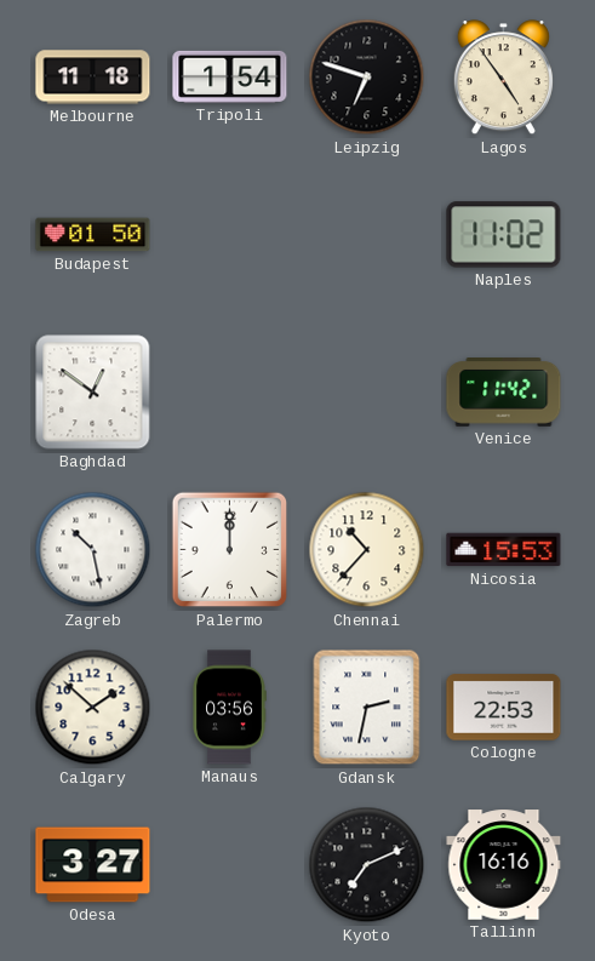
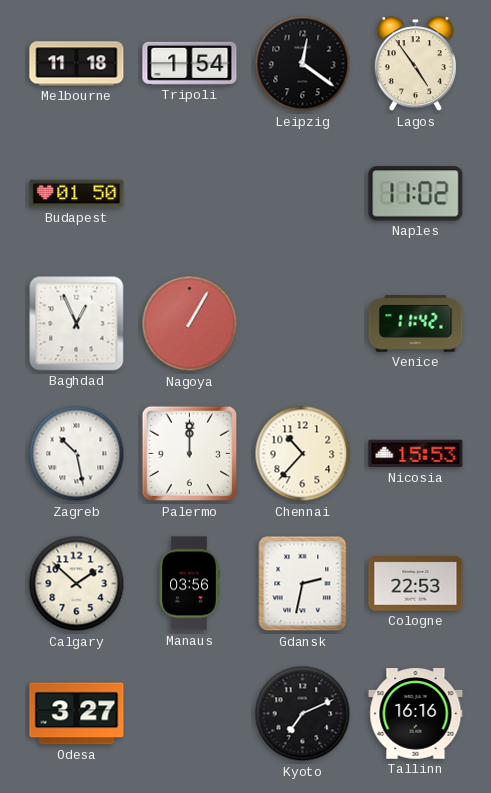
Leipzig: 6:48 -> 12:21
Baghdad: 12:51 -> 12:56
Nagoya: none -> 1:05
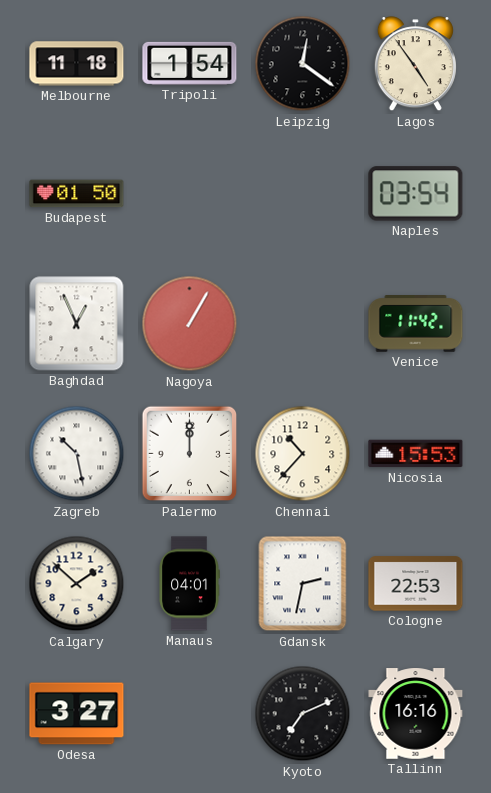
Naples: 11:02 -> 03:54
Manaus: 03:56 -> 04:01
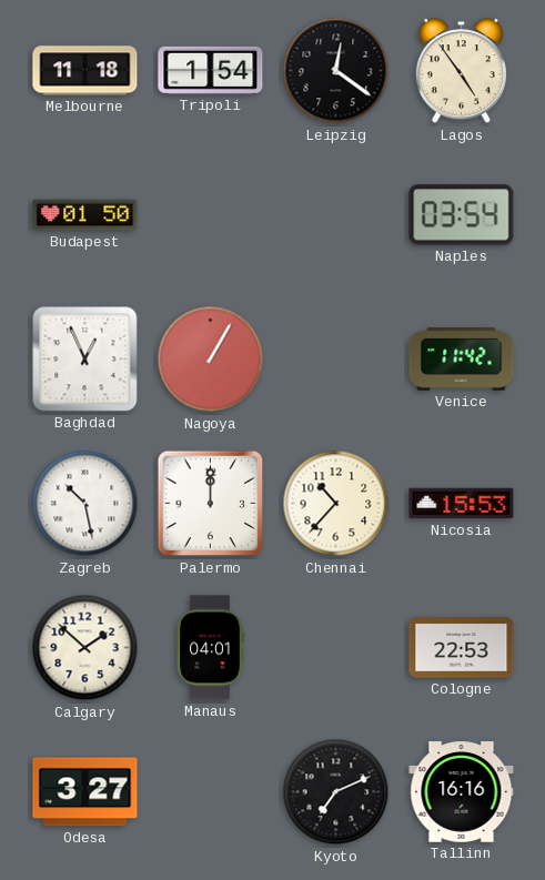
Gdansk: 2:32 -> none
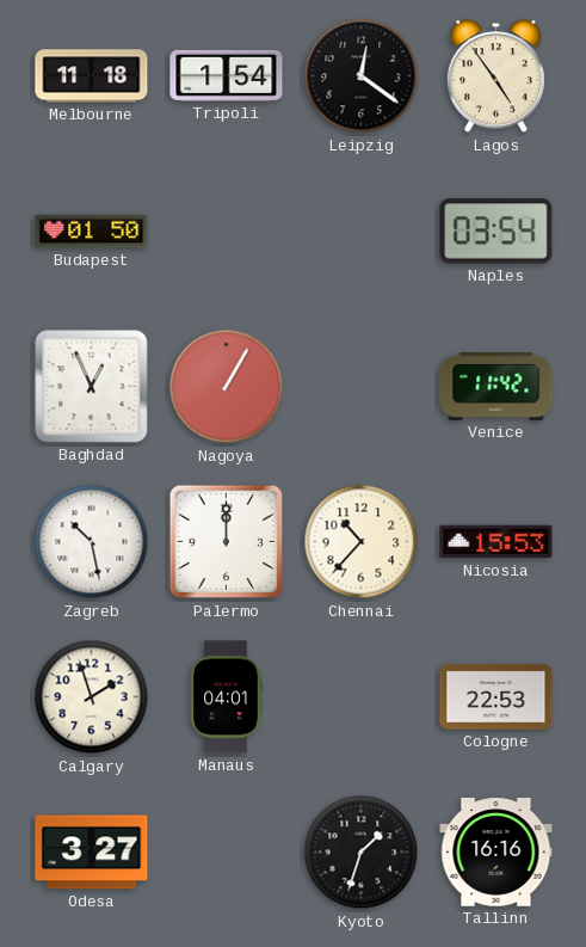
Calgary: 1:52 -> 1:57
Kyoto: 7:11 -> 1:33
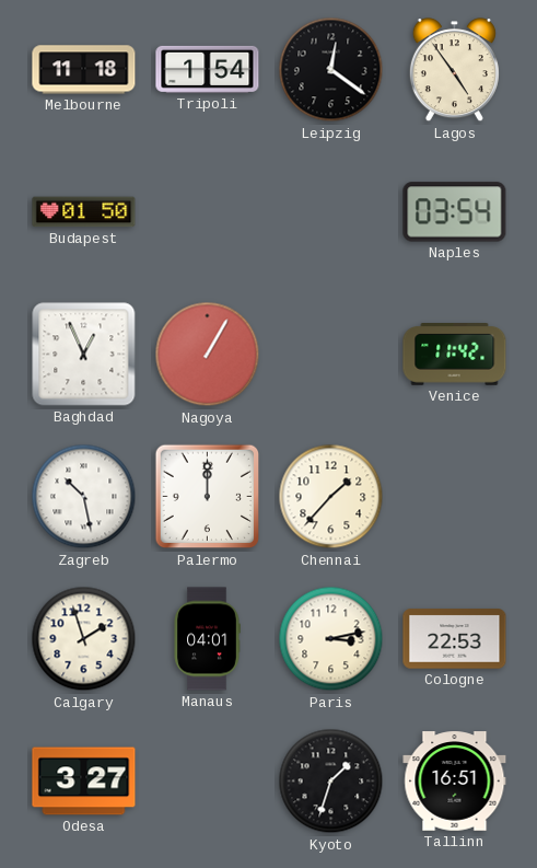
Chennai: 10:37 -> 1:37
Nicosia: 15:53 -> none
Paris: none -> 3:13
Tallinn: 16:16 -> 16:51
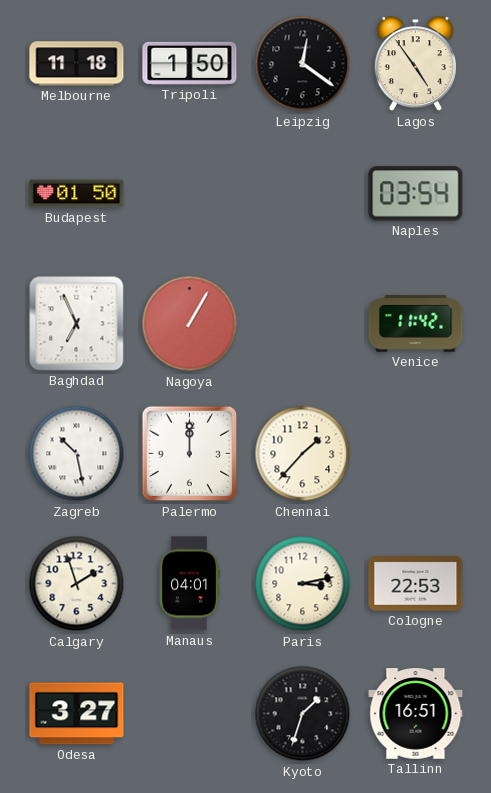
Tripoli: 1:54 -> 1:50
Baghdad: 12:56 -> 6:56
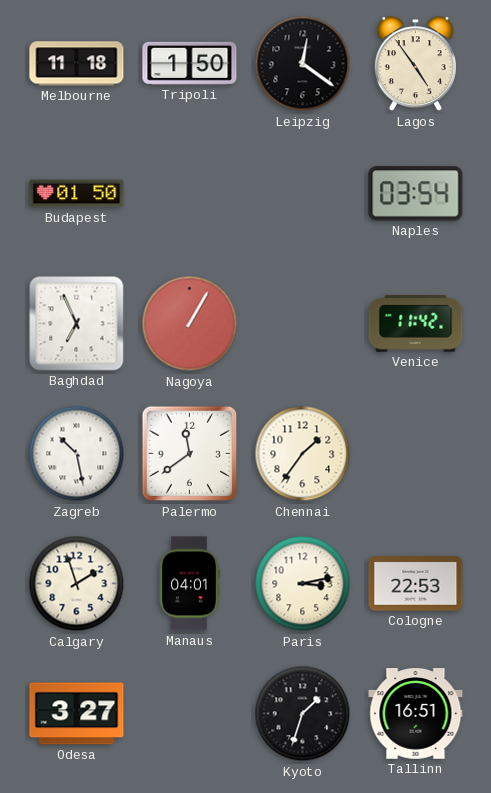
Palermo: 12:00 -> 11:39
Chennai: 1:37 -> 1:36
